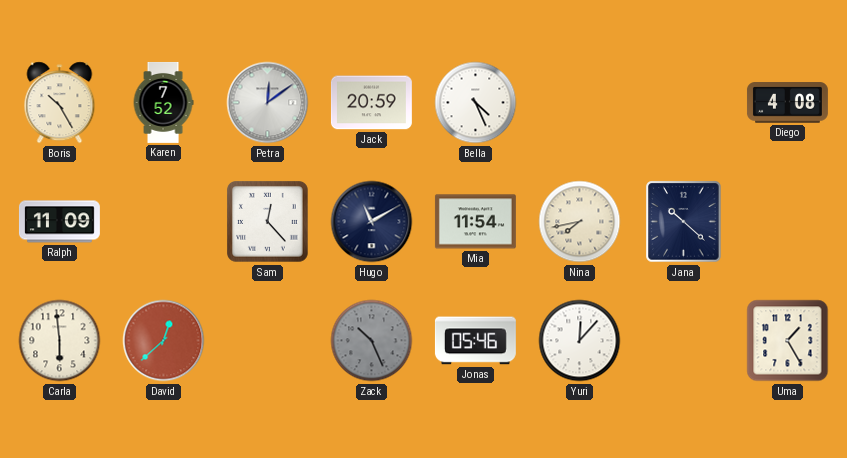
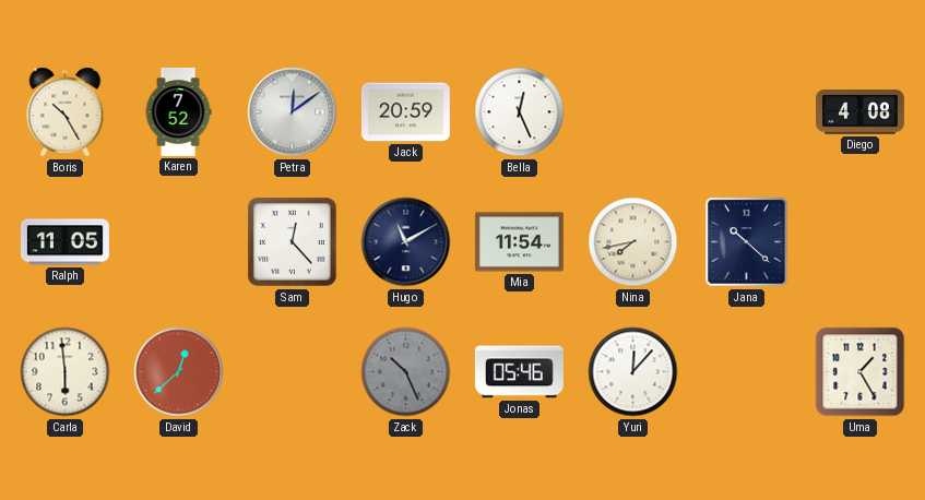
Bella: 4:26 -> 12:26
Ralph: 11:09 -> 11:05
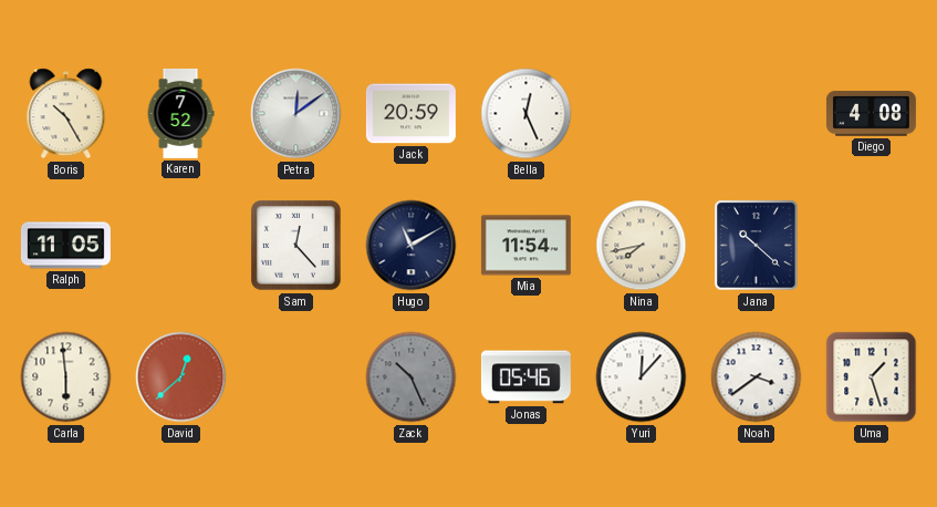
Noah: none -> 3:39
Uma: 1:25 -> 1:27
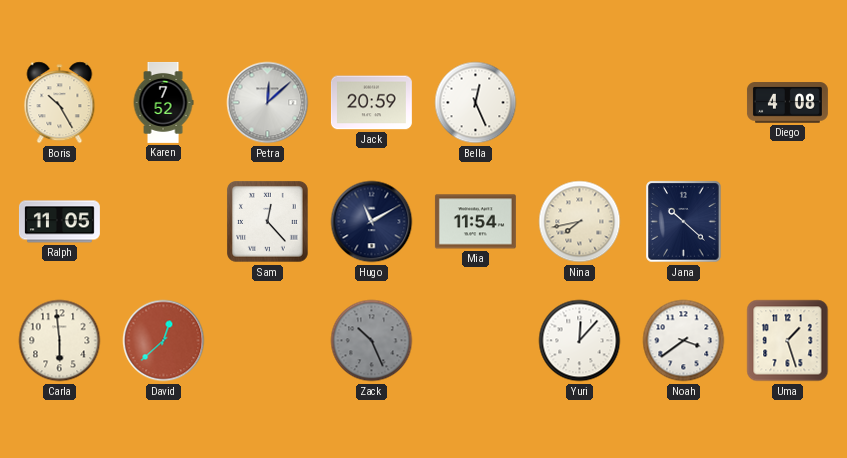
Petra: 12:09 -> 12:08
Jonas: 05:46 -> none
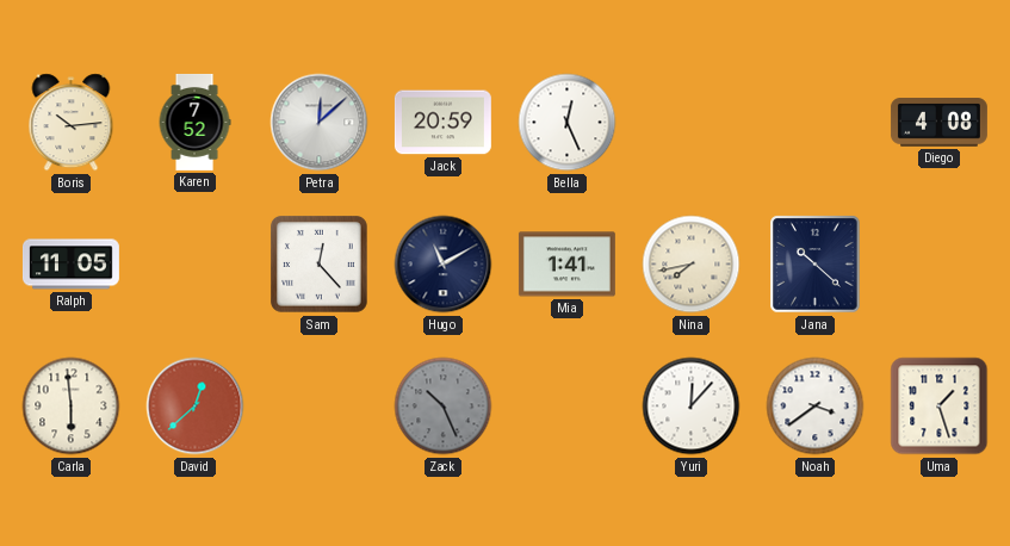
Boris: 10:25 -> 10:14
Mia: 11:54 -> 1:41
